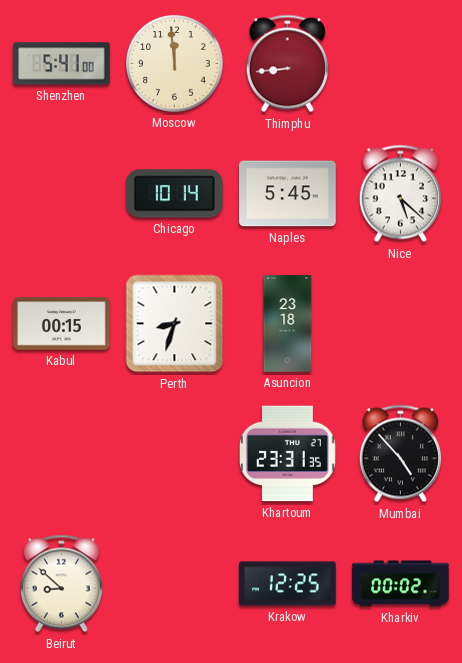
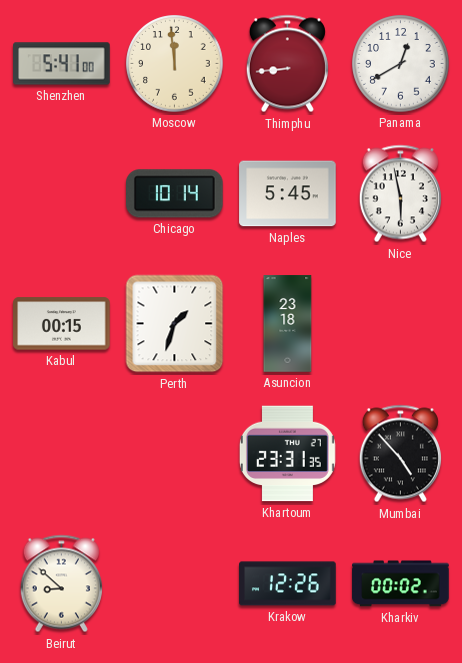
Panama: none -> 12:40
Nice: 5:22 -> 5:58
Perth: 8:33 -> 1:33
Krakow: 12:25 -> 12:26
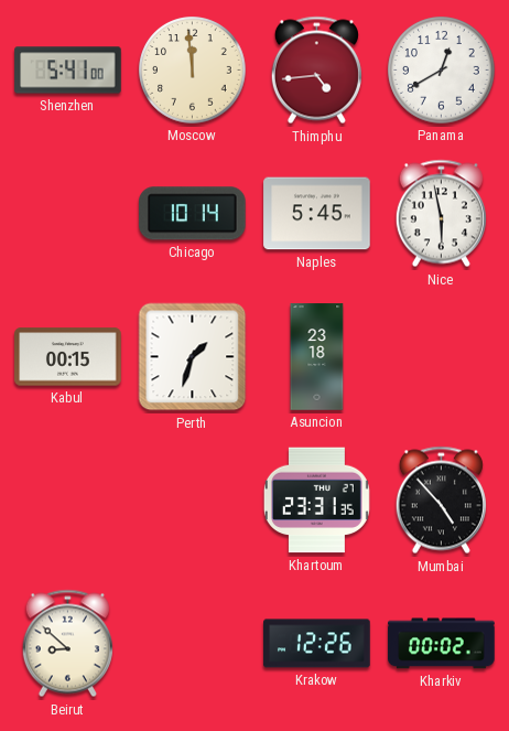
Thimphu: 8:44 -> 4:44
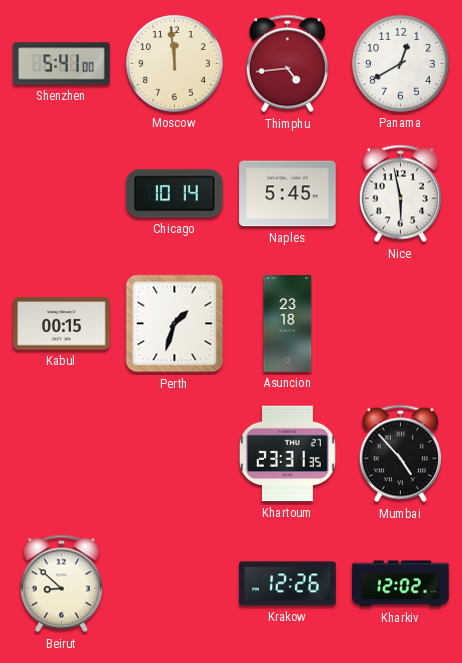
Kharkiv: 00:02 -> 12:02
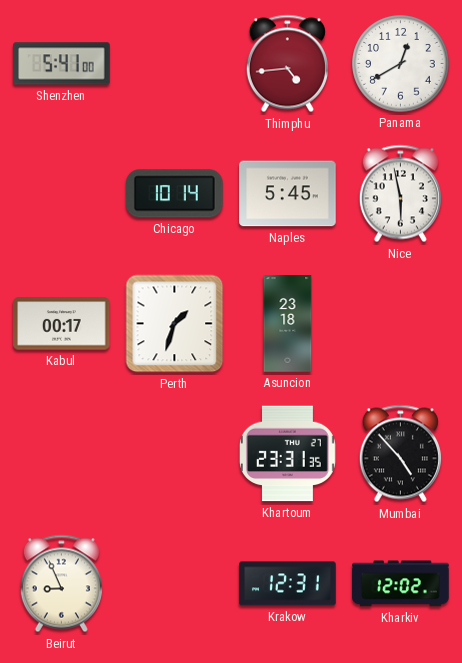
Moscow: 11:59 -> none
Kabul: 00:15 -> 00:17
Beirut: 8:52 -> 8:56
Krakow: 12:26 -> 12:31
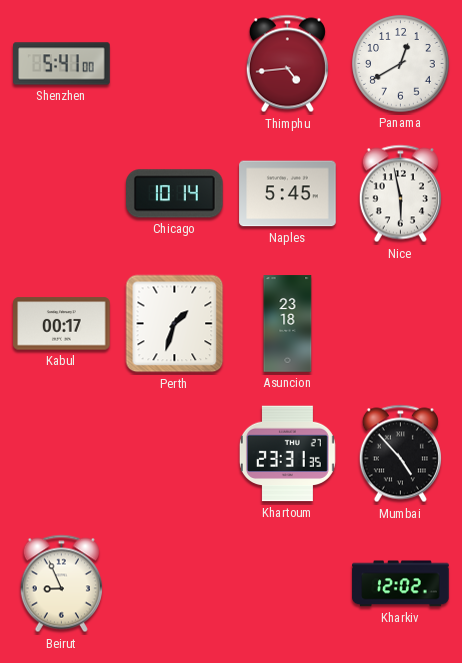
Krakow: 12:31 -> none
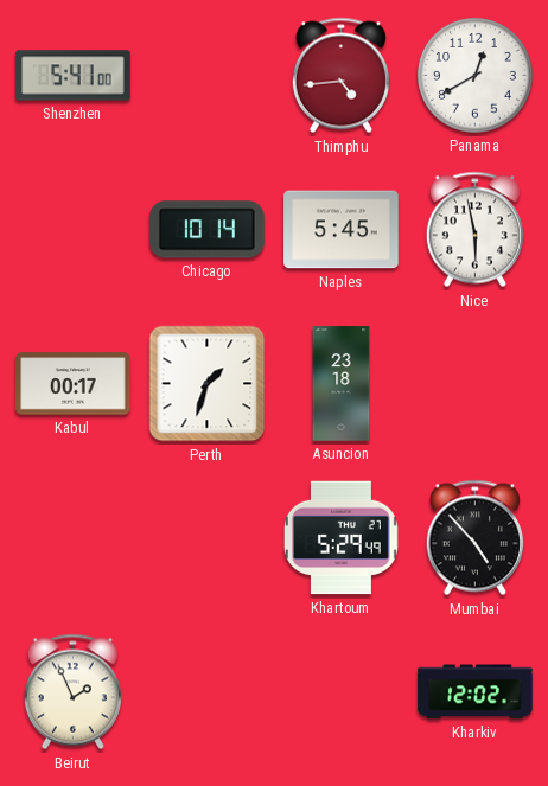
Khartoum: 23:31 -> 5:29
Beirut: 8:56 -> 1:56
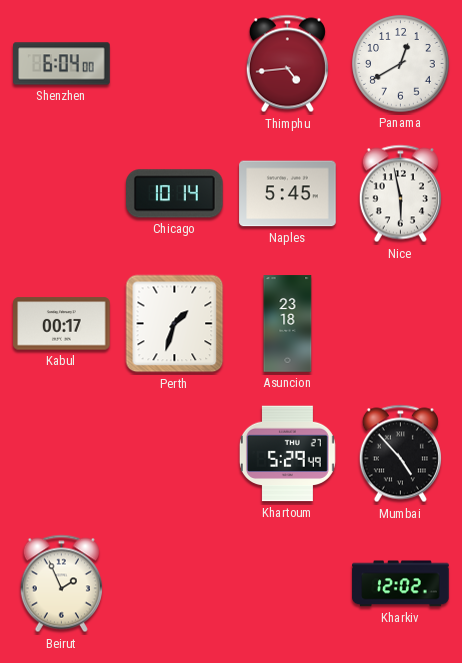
Shenzhen: 5:41 -> 6:04
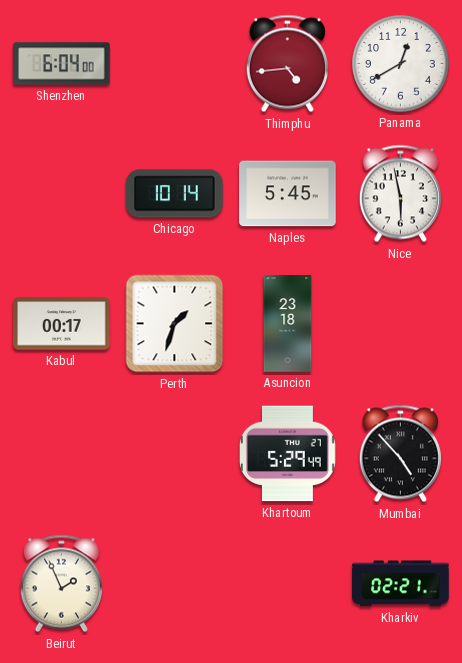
Kharkiv: 12:02 -> 02:21
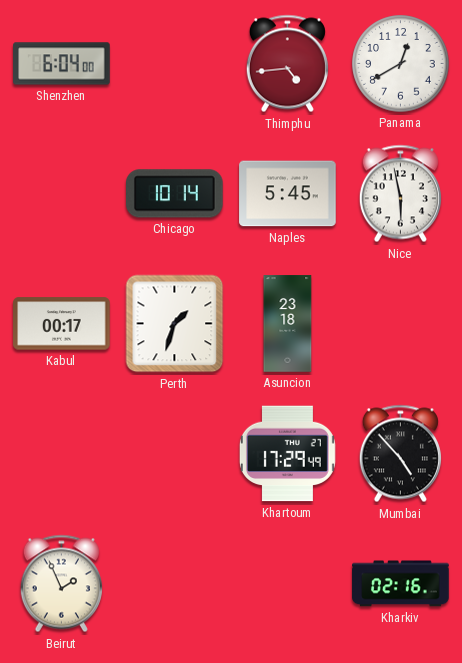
Khartoum: 5:29 -> 17:29
Kharkiv: 02:21 -> 02:16
